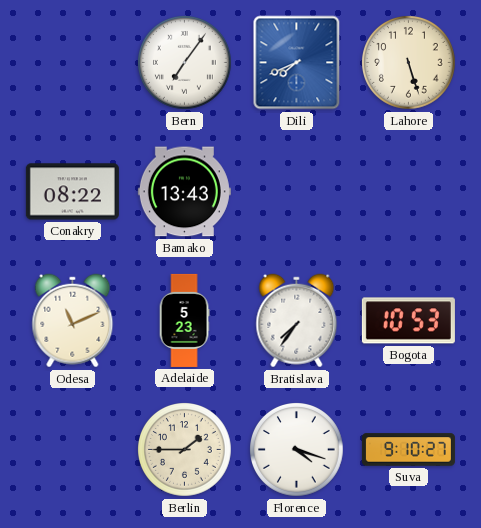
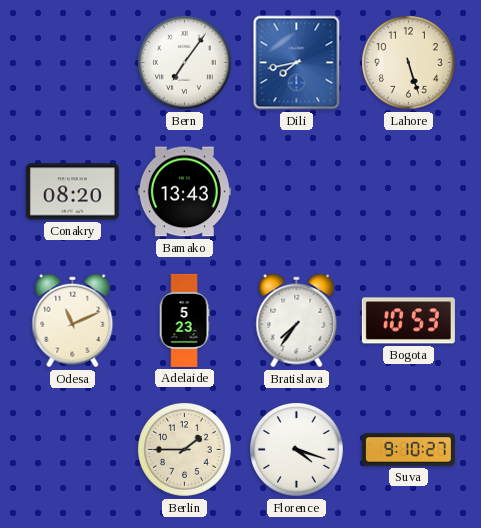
Dili: 7:41 -> 7:43
Conakry: 08:22 -> 08:20
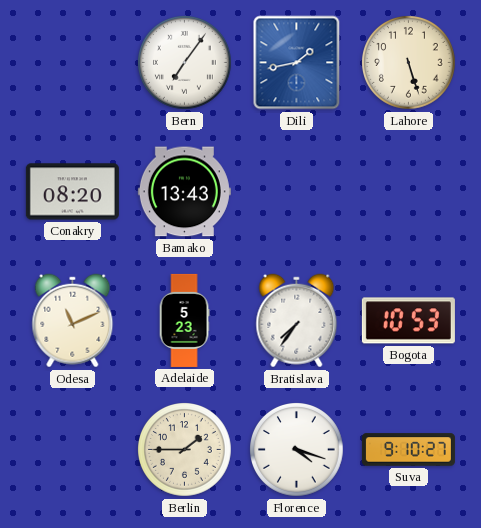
Dili: 7:43 -> 1:43
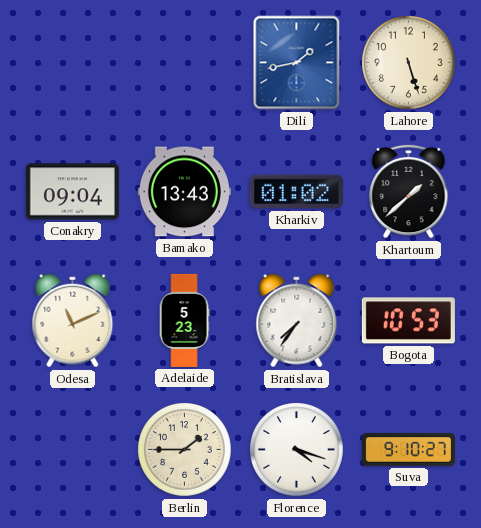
Bern: 7:06 -> none
Conakry: 08:20 -> 09:04
Kharkiv: none -> 01:02
Khartoum: none -> 1:38
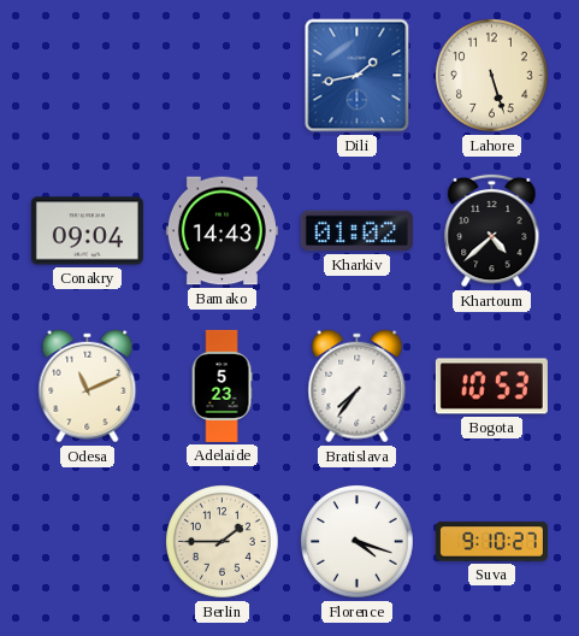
Bamako: 13:43 -> 14:43
Khartoum: 1:38 -> 4:38
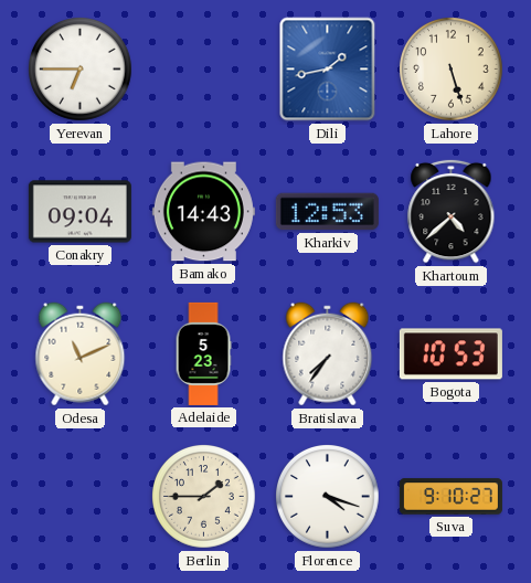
Yerevan: none -> 6:45
Kharkiv: 01:02 -> 12:53
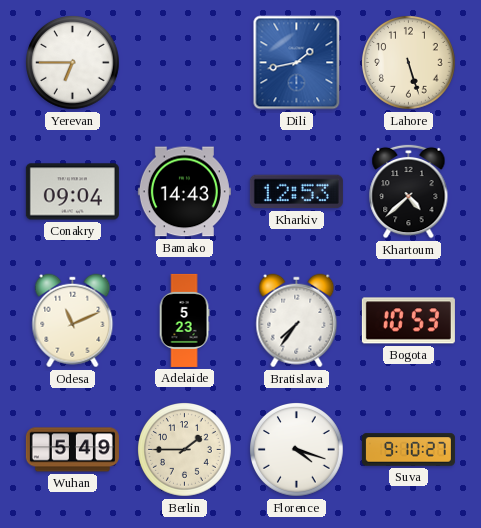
Wuhan: none -> 5:49
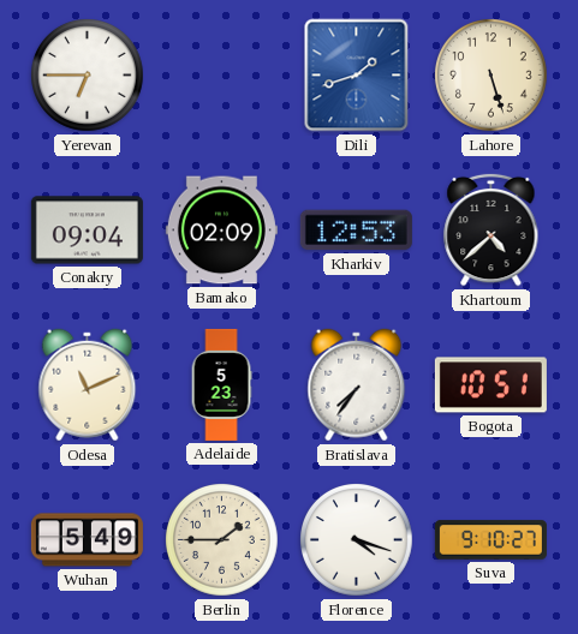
Dili: 1:43 -> 1:42
Bamako: 14:43 -> 02:09
Bogota: 10:53 -> 10:51
